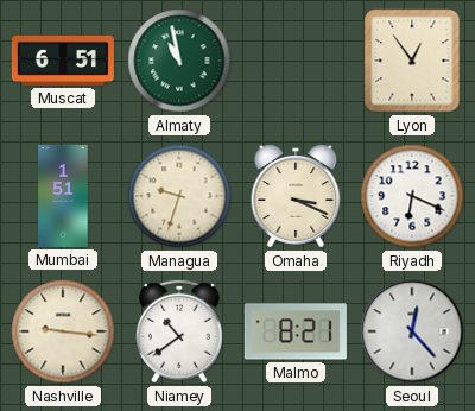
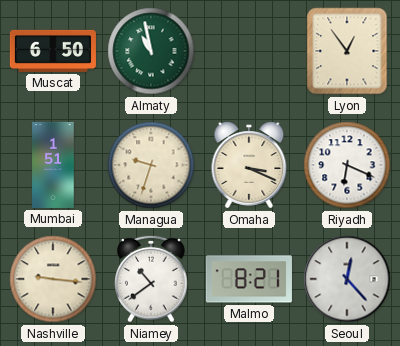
Muscat: 6:51 -> 6:50
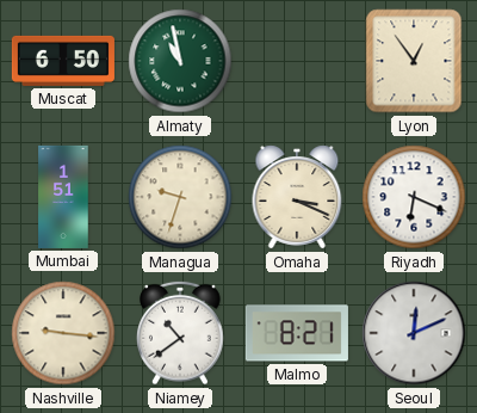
Seoul: 12:23 -> 12:11
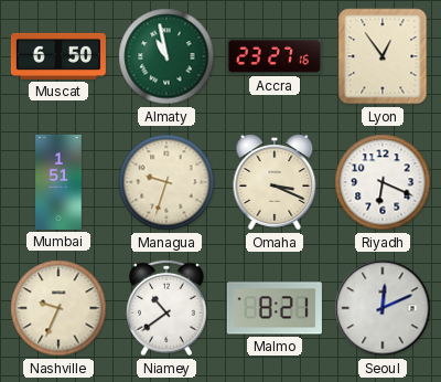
Accra: none -> 23:27
Nashville: 9:16 -> 9:34
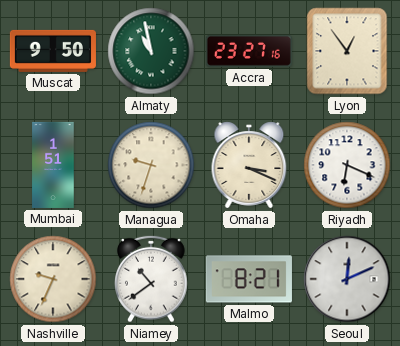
Muscat: 6:50 -> 9:50
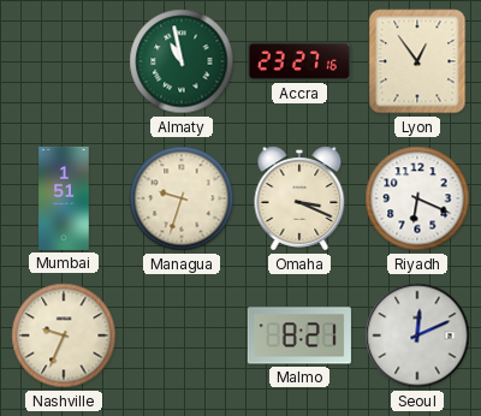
Muscat: 9:50 -> none
Niamey: 10:39 -> none
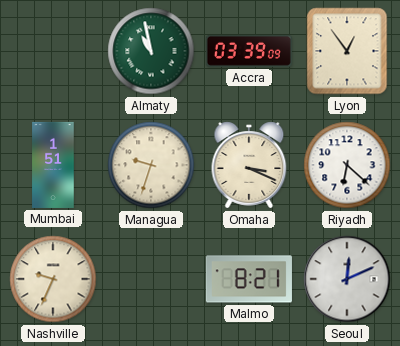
Accra: 23:27 -> 03:39
Riyadh: 6:19 -> 6:22
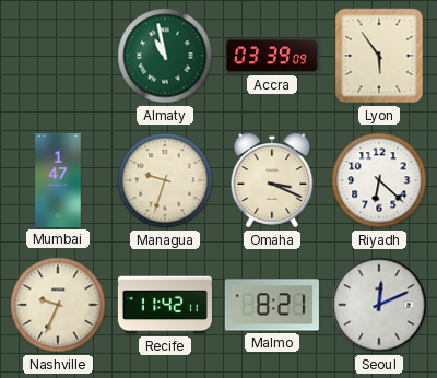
Lyon: 12:54 -> 5:54
Mumbai: 1:51 -> 1:47
Recife: none -> 11:42
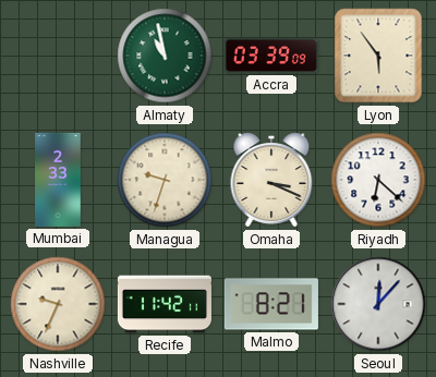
Mumbai: 1:47 -> 2:33
Seoul: 12:11 -> 12:07
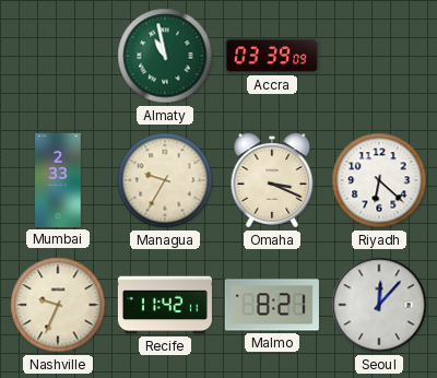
Lyon: 5:54 -> none
Managua: 9:33 -> 9:35
